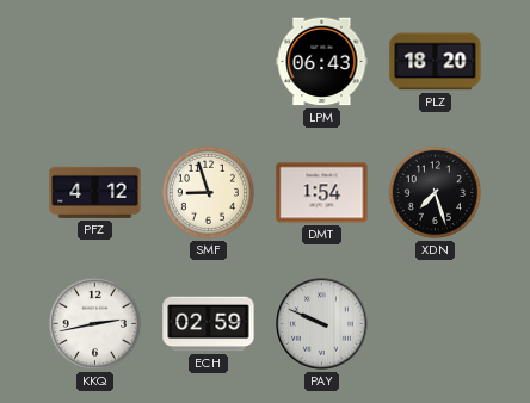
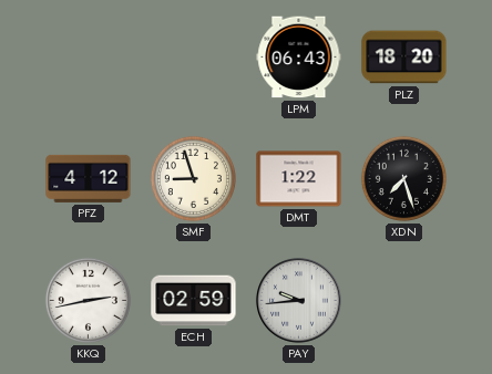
DMT: 1:54 -> 1:22
PAY: 9:49 -> 9:44
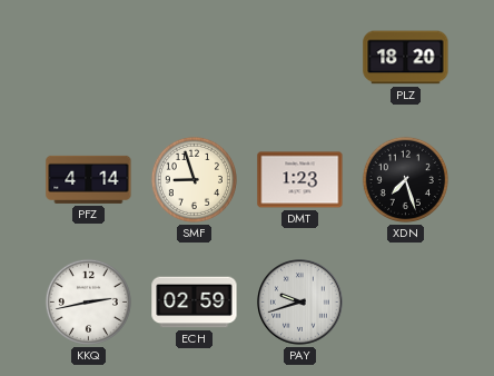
LPM: 06:43 -> none
PFZ: 4:12 -> 4:14
DMT: 1:22 -> 1:23
PAY: 9:44 -> 9:42
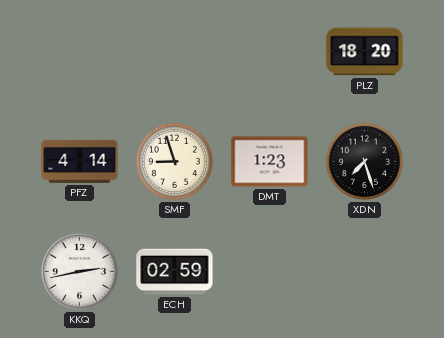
PAY: 9:42 -> none
